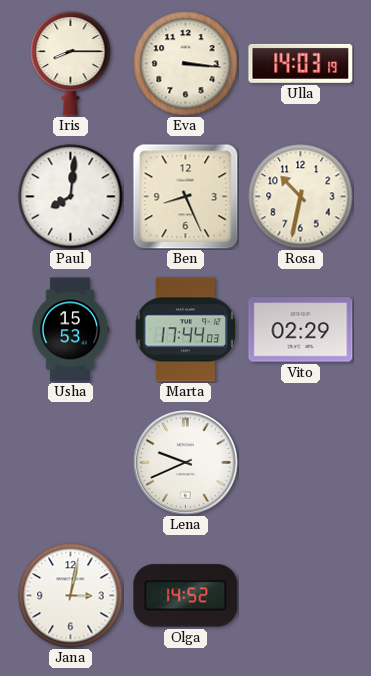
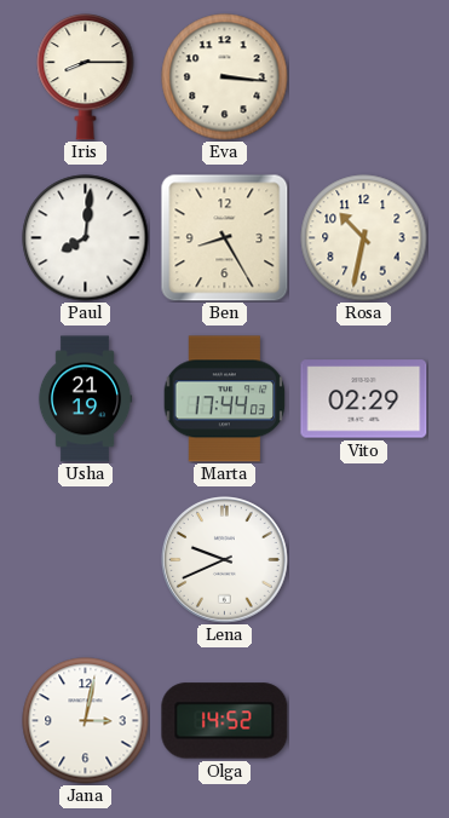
Ulla: 14:03 -> none
Ben: 8:26 -> 8:25
Usha: 15:53 -> 21:19
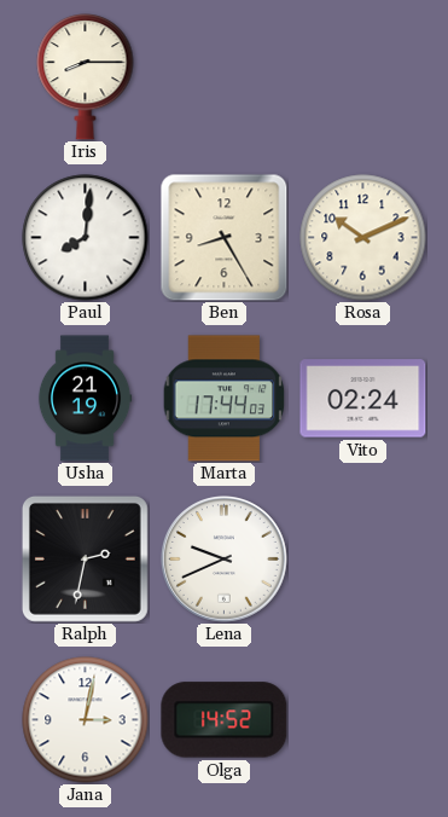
Eva: 3:16 -> none
Rosa: 10:32 -> 10:11
Vito: 02:29 -> 02:24
Ralph: none -> 2:32
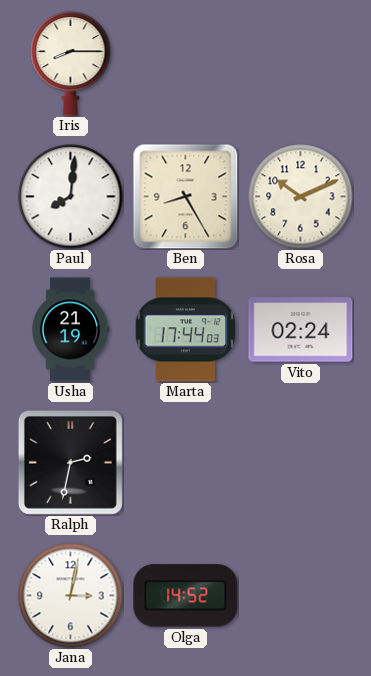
Lena: 9:41 -> none
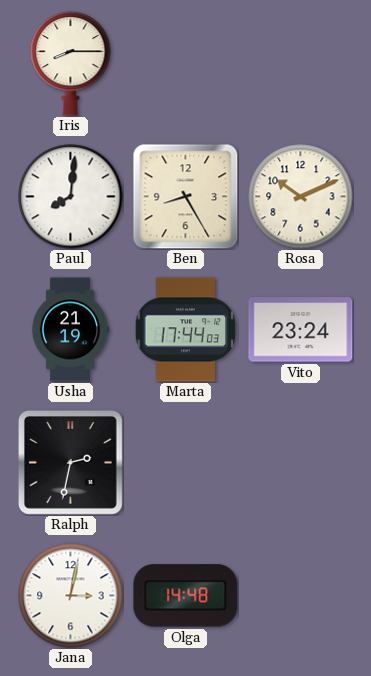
Vito: 02:24 -> 23:24
Olga: 14:52 -> 14:48
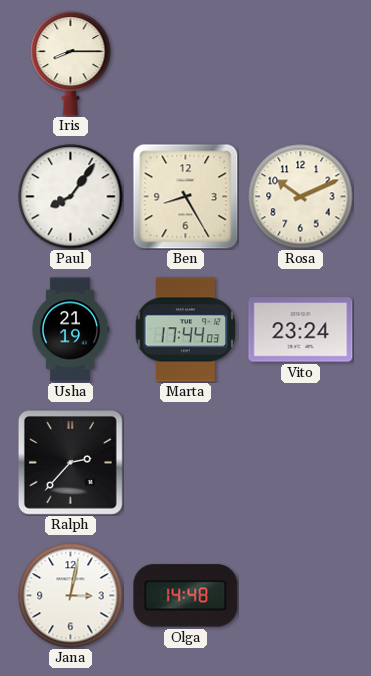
Paul: 8:01 -> 8:06
Ralph: 2:32 -> 2:37
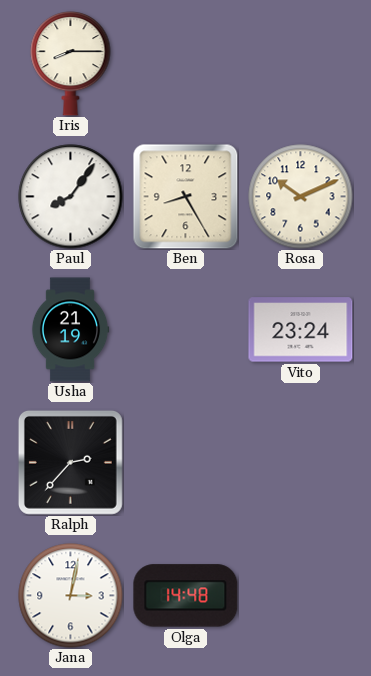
Marta: 17:44 -> none
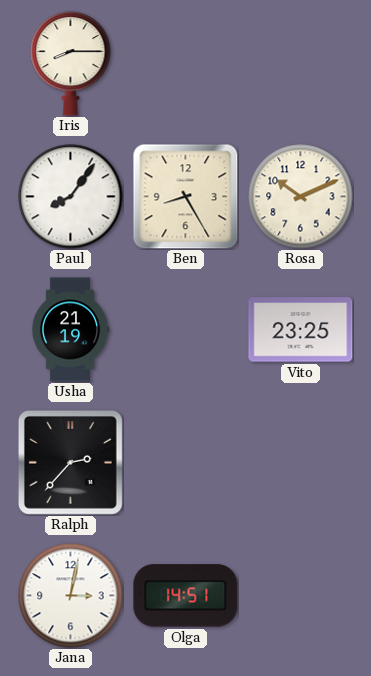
Vito: 23:24 -> 23:25
Olga: 14:48 -> 14:51
